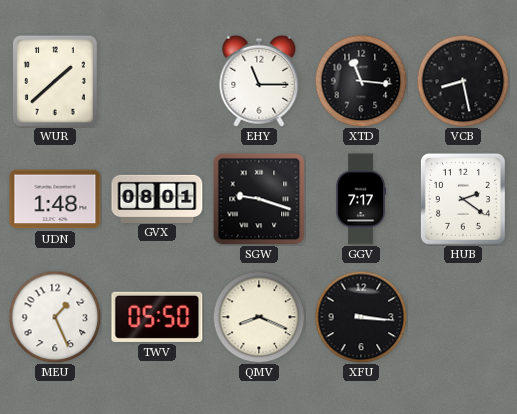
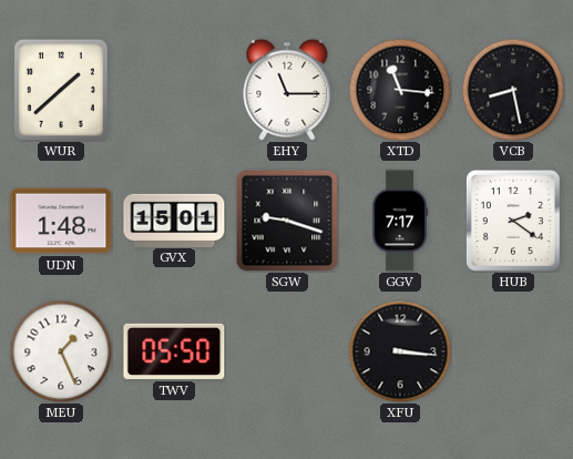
GVX: 08:01 -> 15:01
QMV: 8:19 -> none
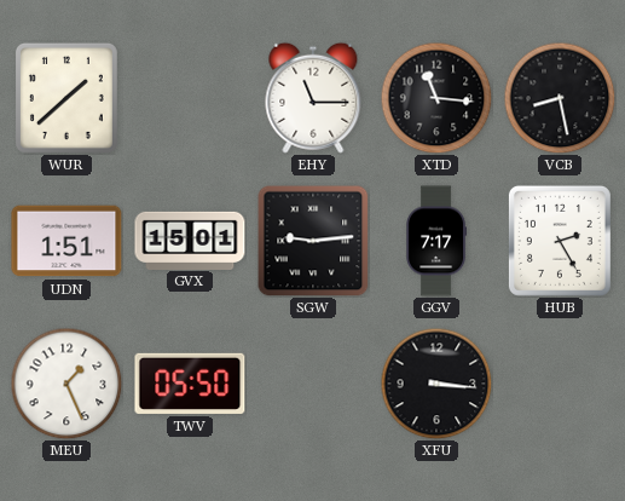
UDN: 1:48 -> 1:51
SGW: 9:18 -> 9:14
HUB: 2:21 -> 2:25
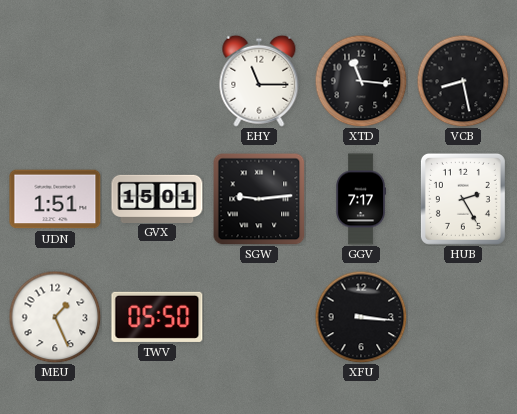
WUR: 1:38 -> none
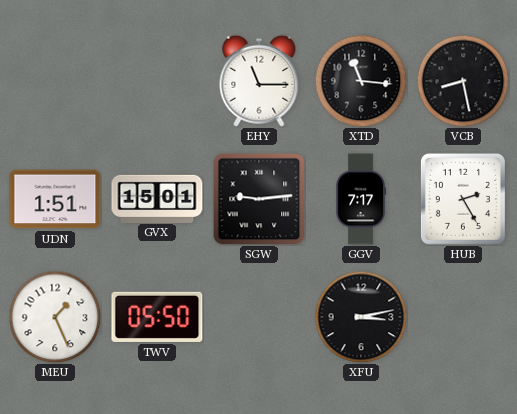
XFU: 3:16 -> 3:13
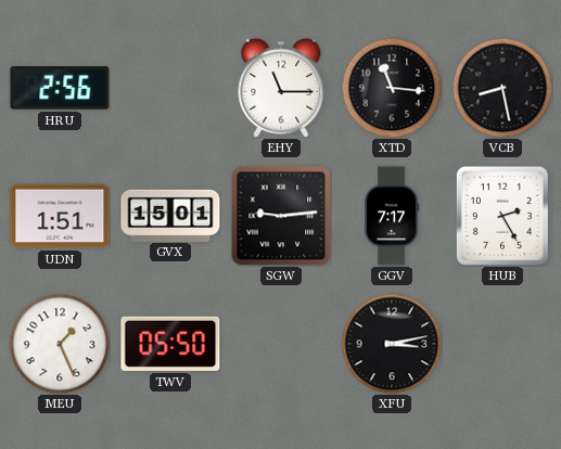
HRU: none -> 2:56
